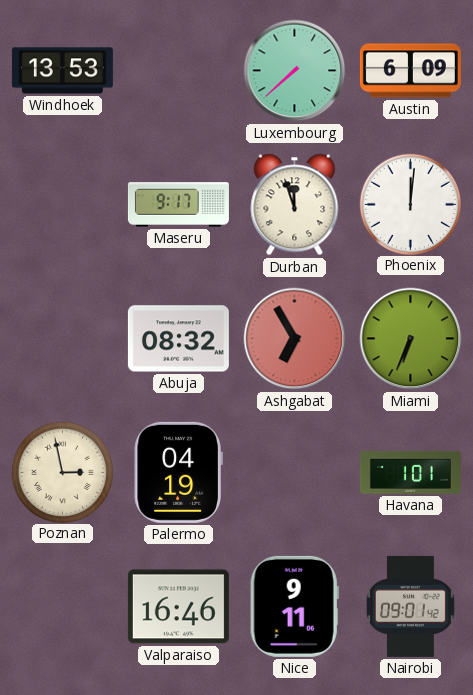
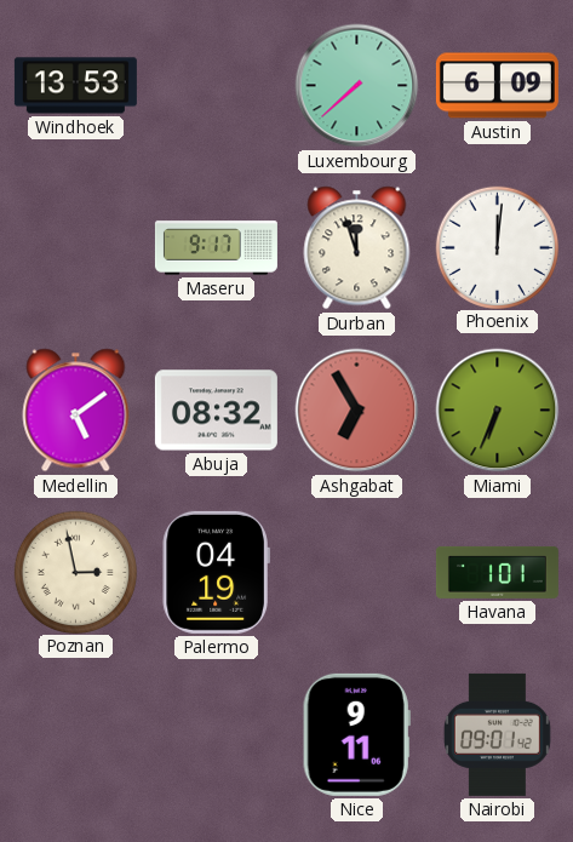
Medellin: none -> 5:09
Valparaiso: 16:46 -> none
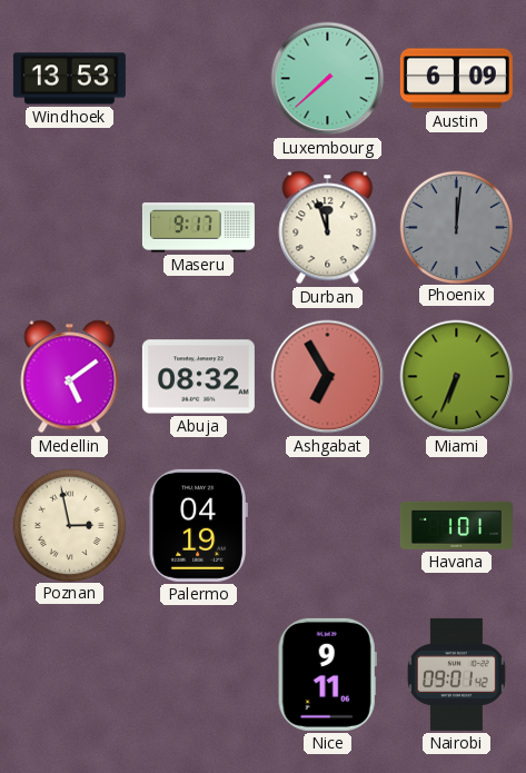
Phoenix dial: white -> grey
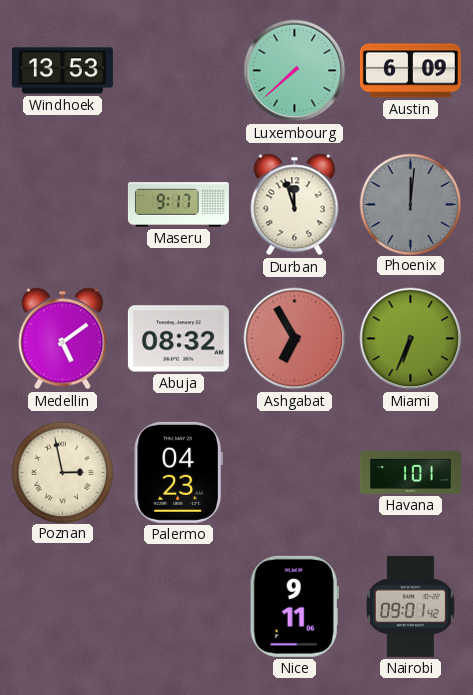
Palermo: 04:19 -> 04:23
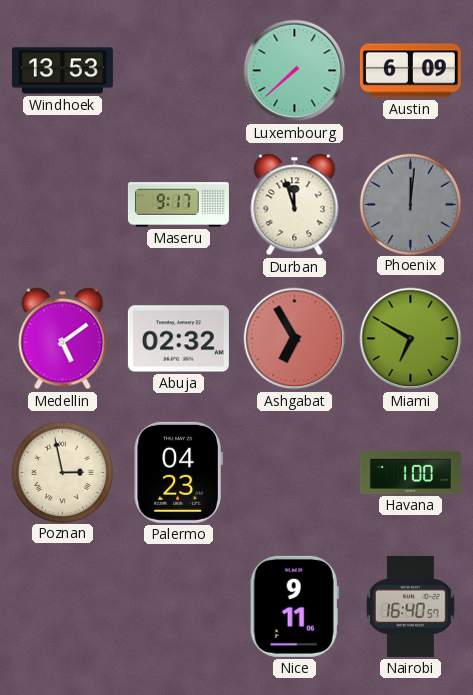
Abuja: 08:32 -> 02:32
Miami: 6:34 -> 6:50
Havana: 1:01 -> 1:00
Nairobi: 09:01 -> 16:40
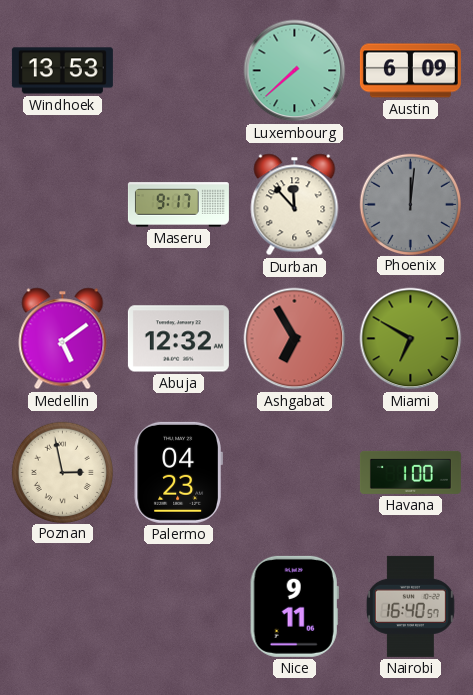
Durban: 11:57 -> 11:53
Abuja: 02:32 -> 12:32
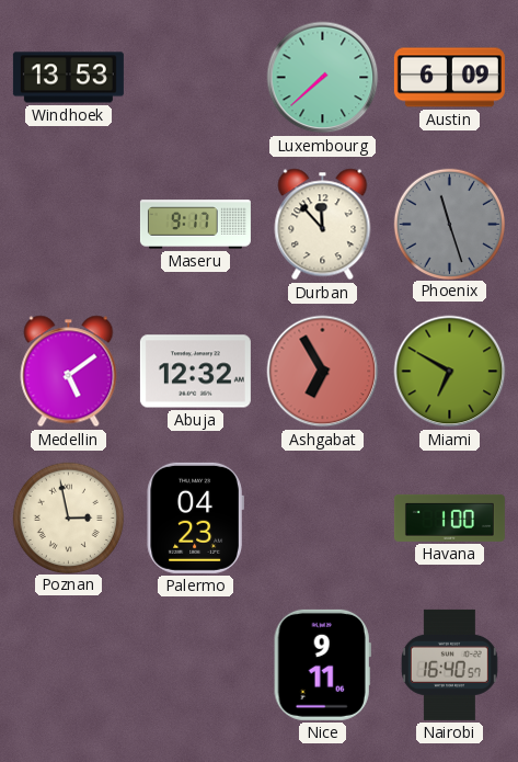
Phoenix: 12:01 -> 11:27
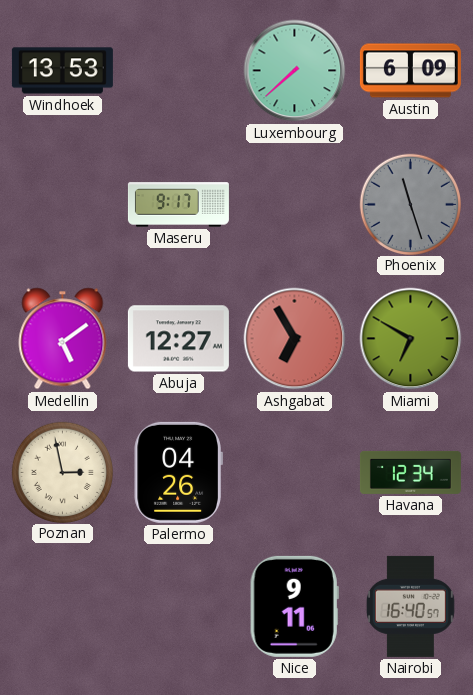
Durban: 11:53 -> none
Abuja: 12:32 -> 12:27
Palermo: 04:23 -> 04:26
Havana: 1:00 -> 12:34
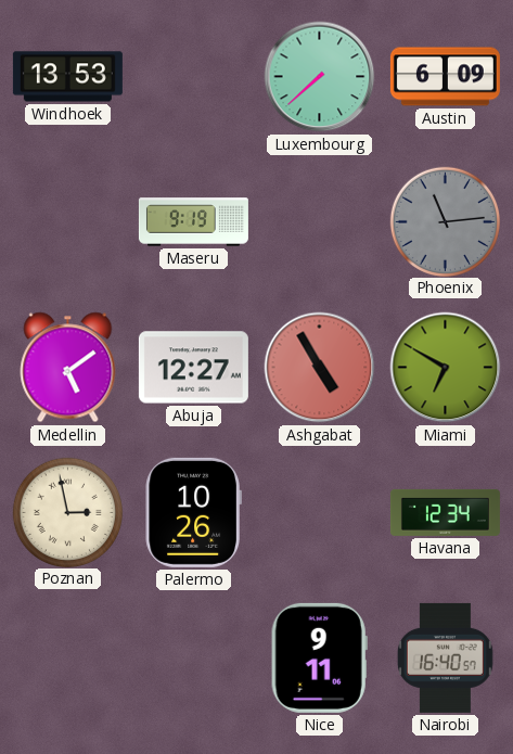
Maseru: 9:17 -> 9:19
Phoenix: 11:27 -> 11:14
Ashgabat: 6:55 -> 4:55
Palermo: 04:26 -> 10:26
